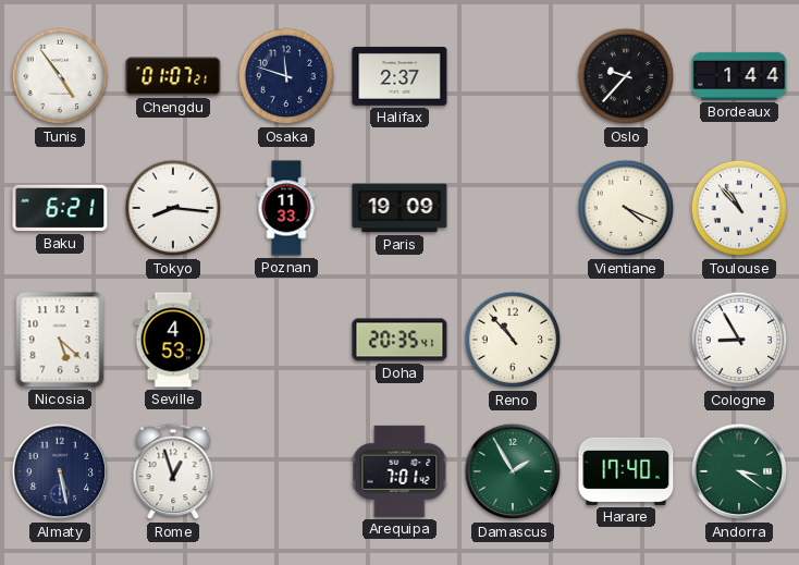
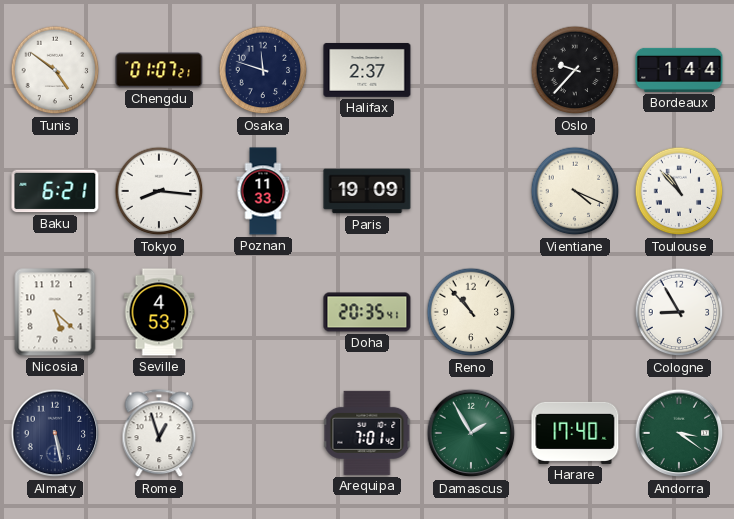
Tunis: 4:54 -> 4:51
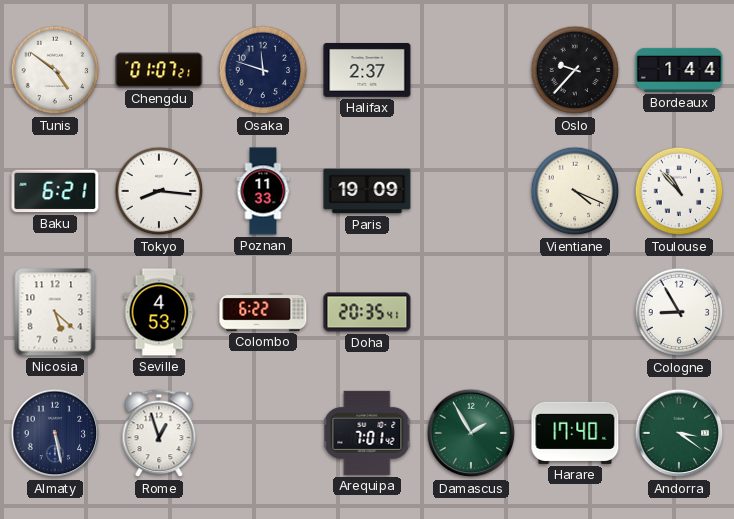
Colombo: none -> 6:22
Reno: 10:53 -> none
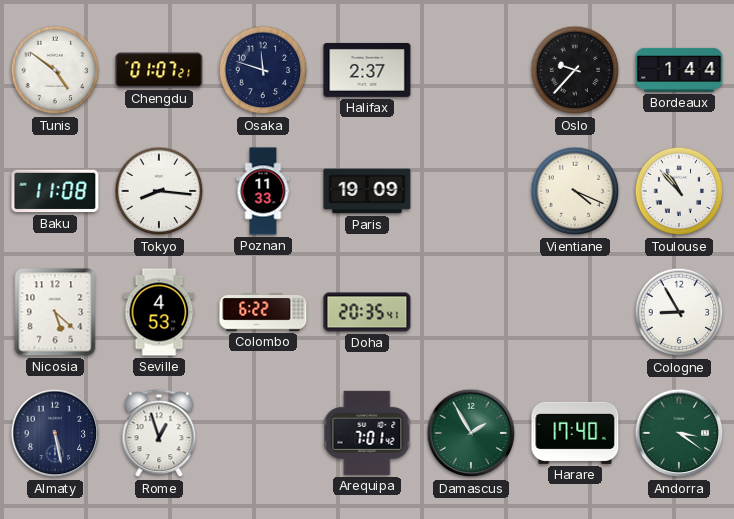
Baku: 6:21 -> 11:08
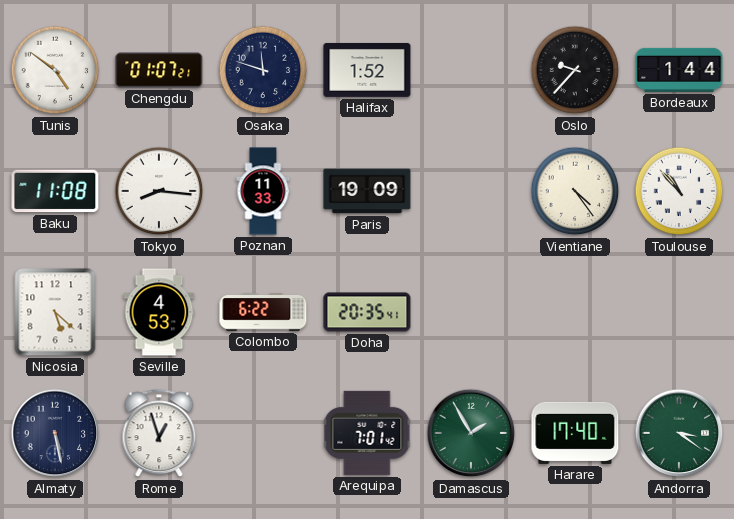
Halifax: 2:37 -> 1:52
Vientiane: 4:19 -> 4:24
Cologne: 8:55 -> none
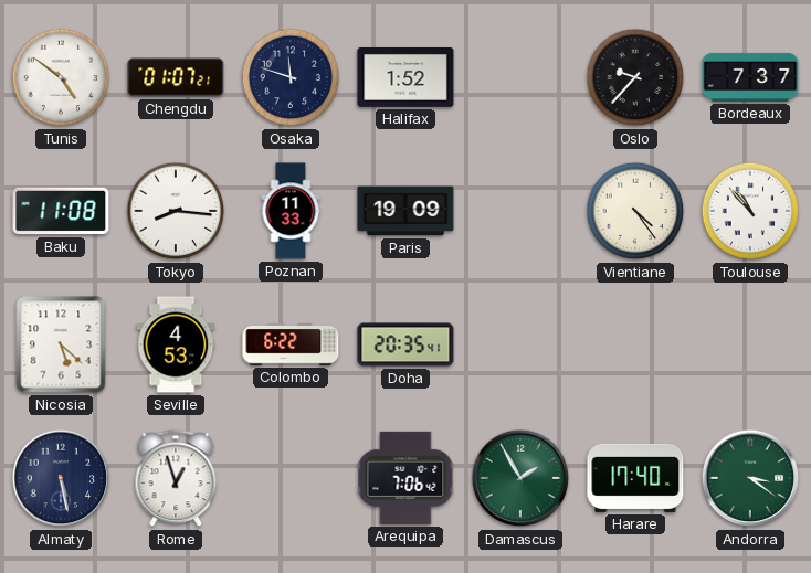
Bordeaux: 1:44 -> 7:37
Arequipa: 7:01 -> 7:06
